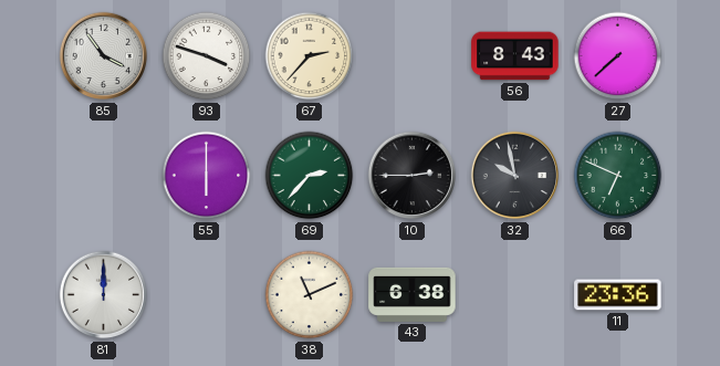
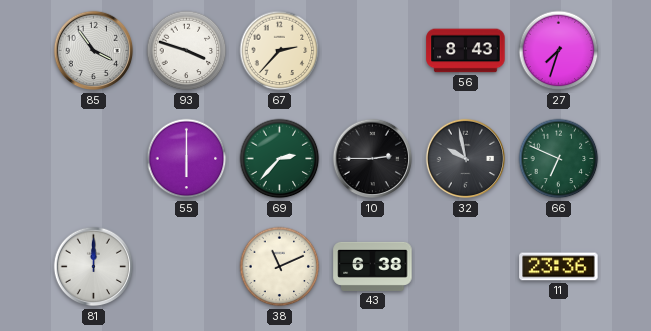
27: 7:38 -> 7:33
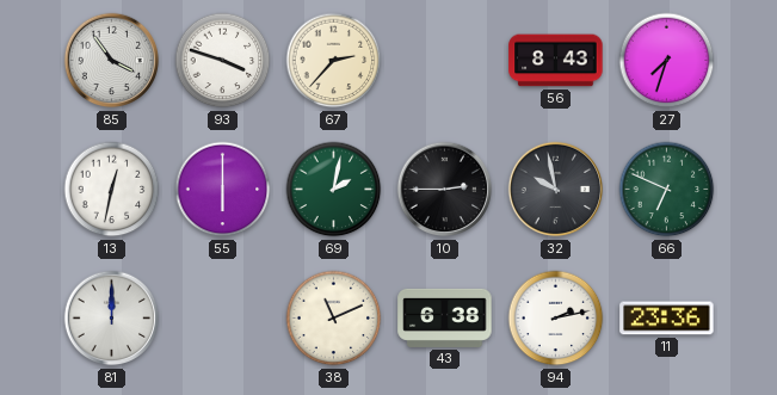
13: none -> 12:32
69: 2:37 -> 2:02
94: none -> 2:13
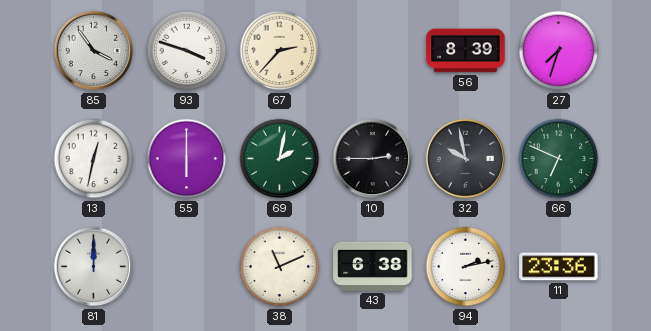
56: 8:43 -> 8:39
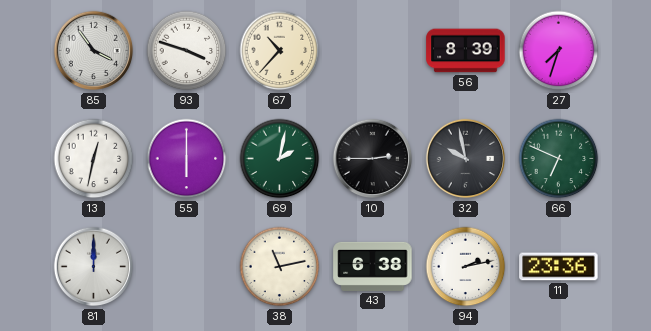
67: 2:37 -> 10:37
38: 11:11 -> 11:13
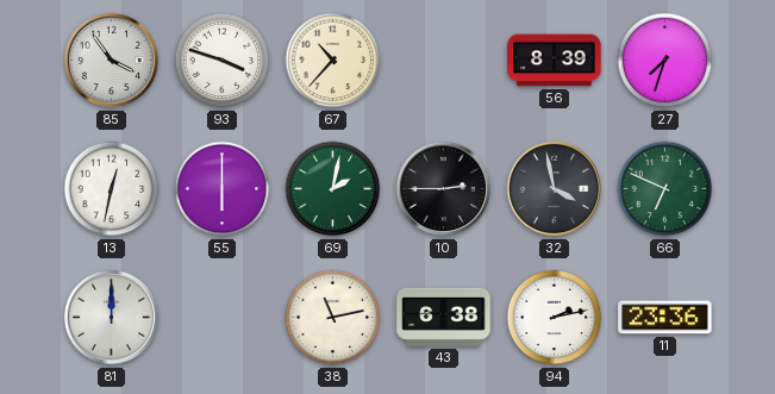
32: 9:58 -> 3:58
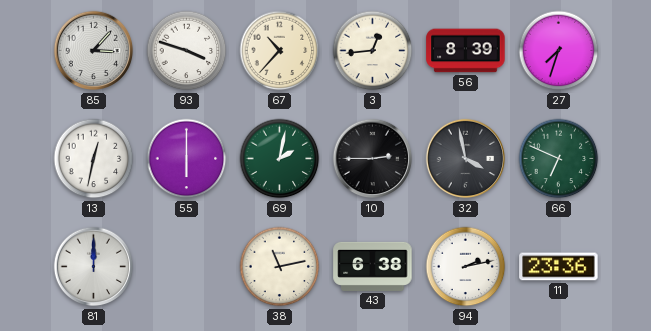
85: 3:54 -> 3:07
3: none -> 12:44
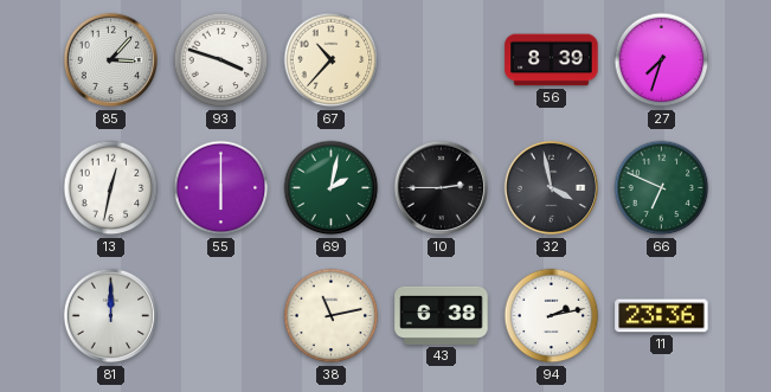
3: 12:44 -> none
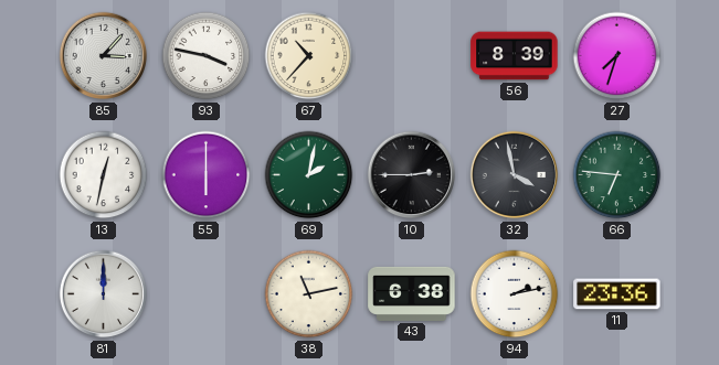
93: 3:48 -> 3:47
66: 6:49 -> 6:46
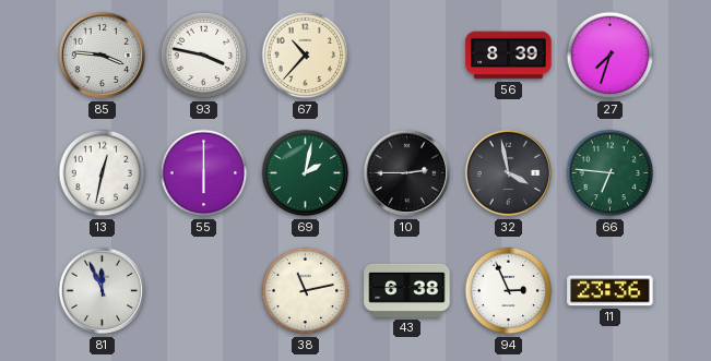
85: 3:07 -> 3:46
81: 12:00 -> 11:56
94: 2:13 -> 2:56
